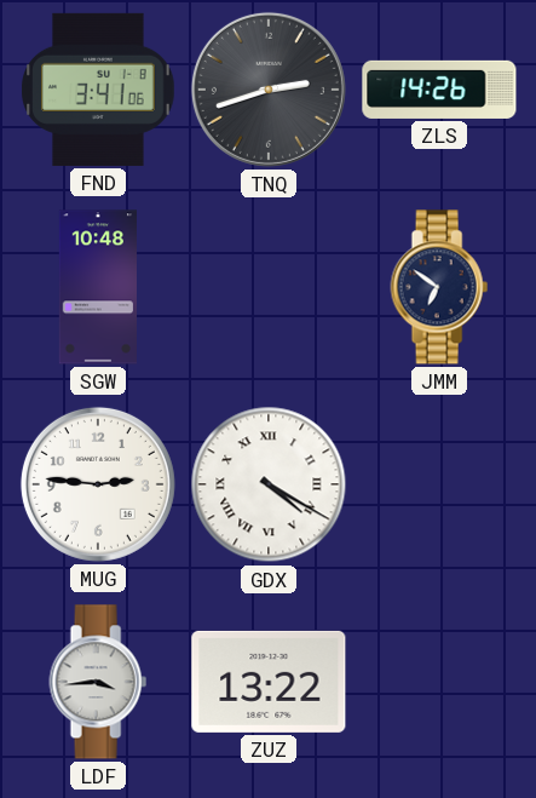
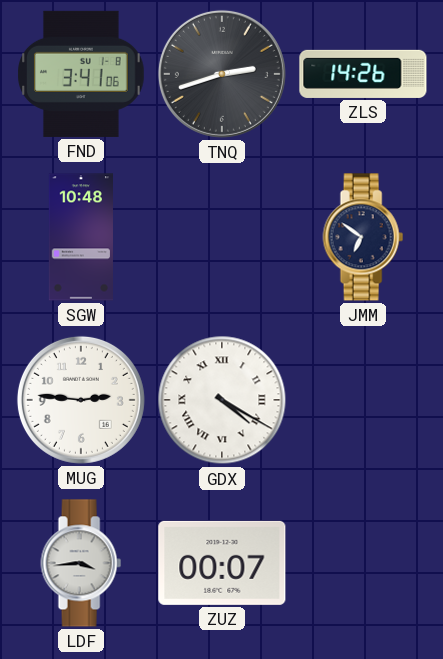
ZUZ: 13:22 -> 00:07
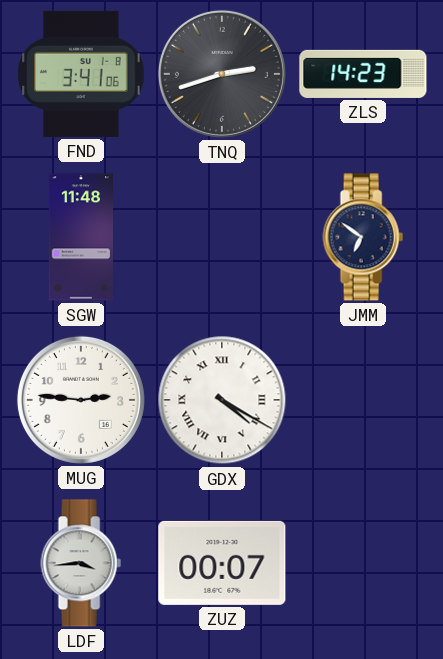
ZLS: 14:26 -> 14:23
SGW: 10:48 -> 11:48
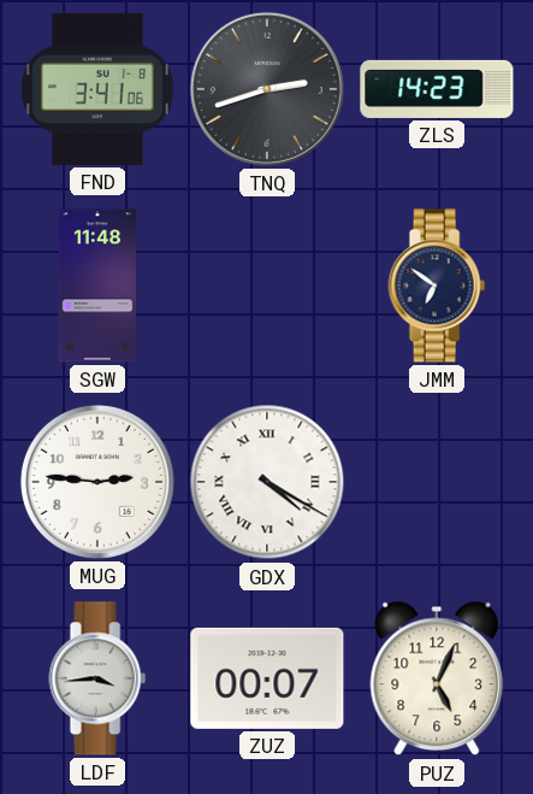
PUZ: none -> 5:04
